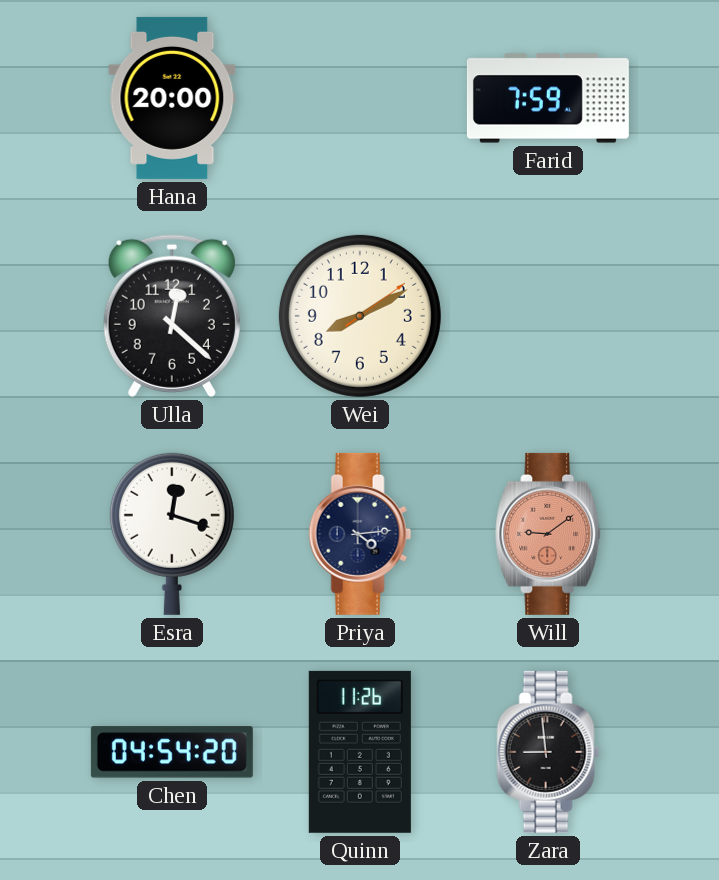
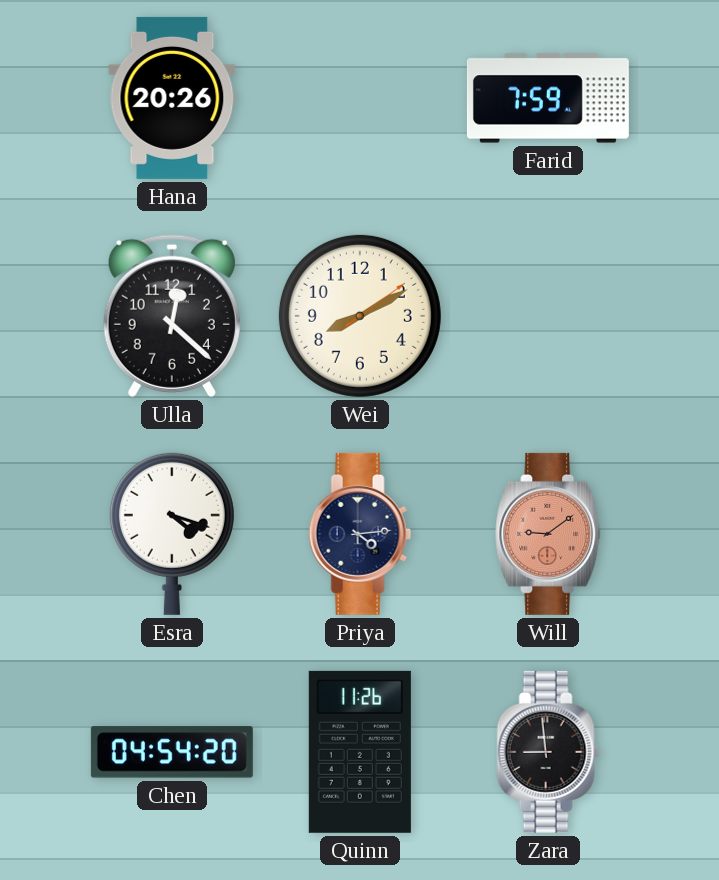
Hana: 20:00 -> 20:26
Esra: 12:18 -> 4:18
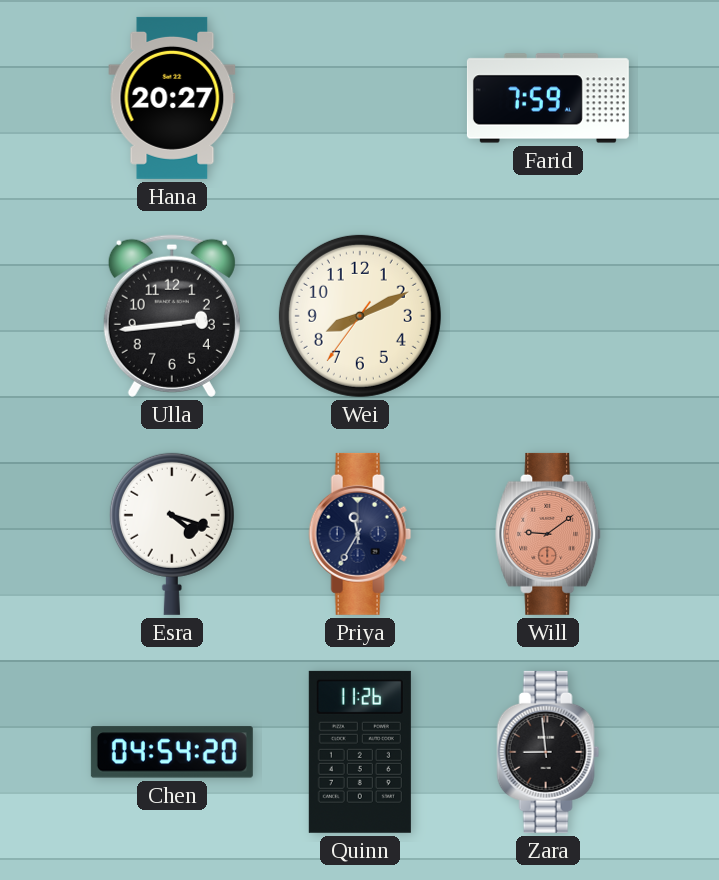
Hana: 20:26 -> 20:27
Ulla: 12:22 -> 2:44
Wei: 8:10:09 -> 8:10:36
Priya: 4:14 -> 11:35
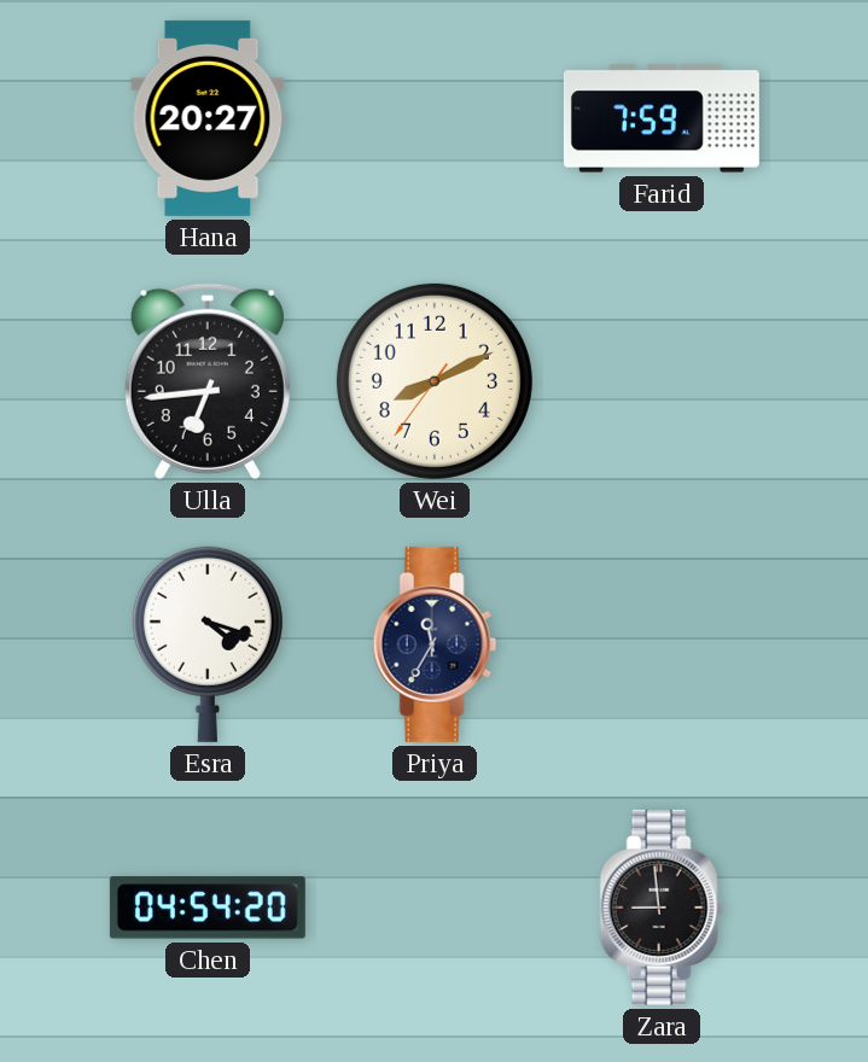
Ulla: 2:44 -> 6:44
Will: 9:09 -> none
Quinn: 11:26 -> none
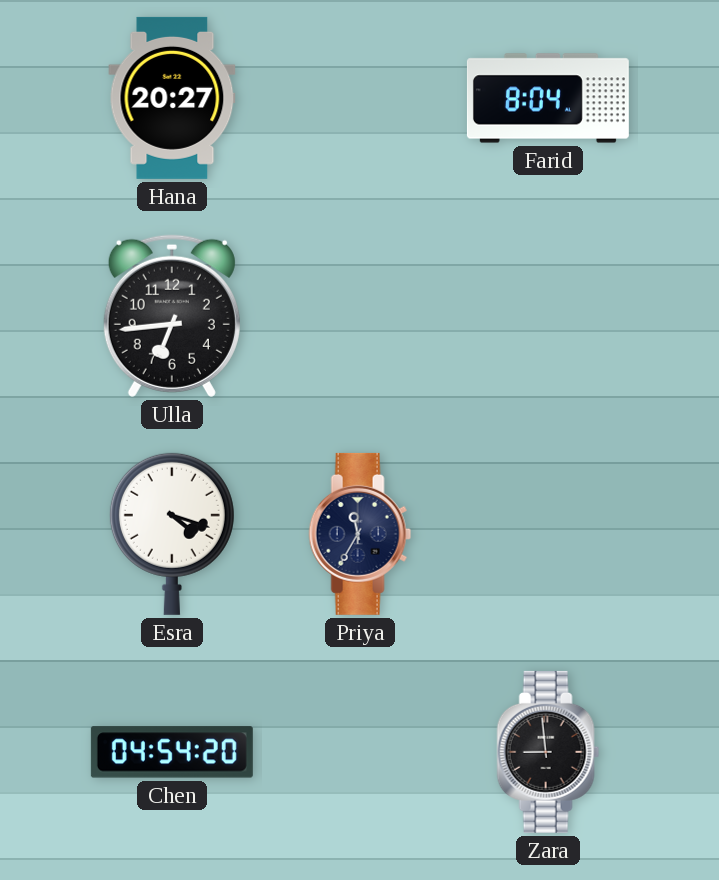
Farid: 7:59 -> 8:04
Wei: 8:10 -> none
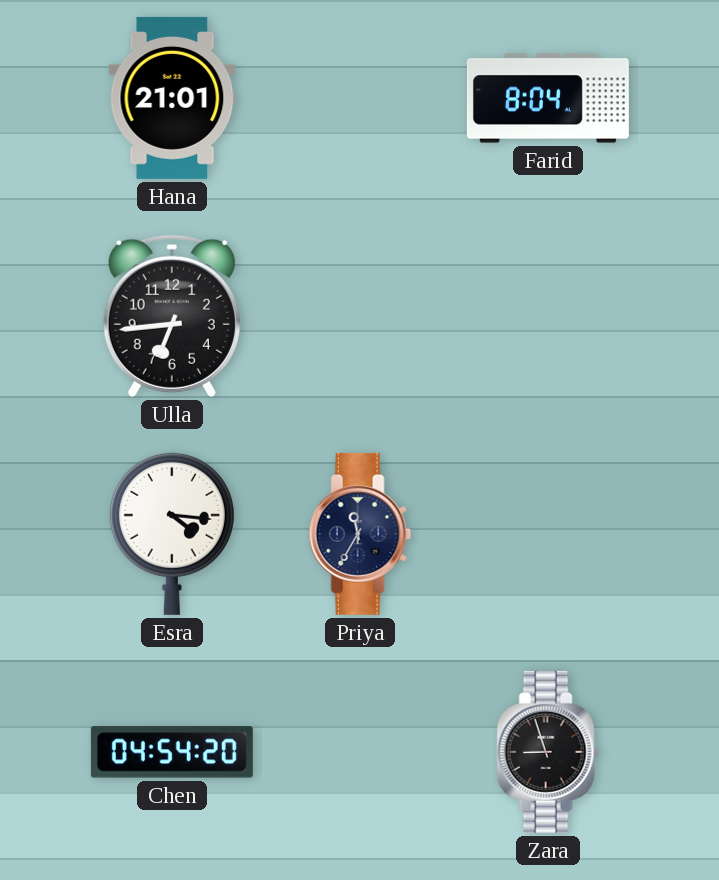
Hana: 20:27 -> 21:01
Esra: 4:18 -> 4:16
Zara: 8:59 -> 8:57
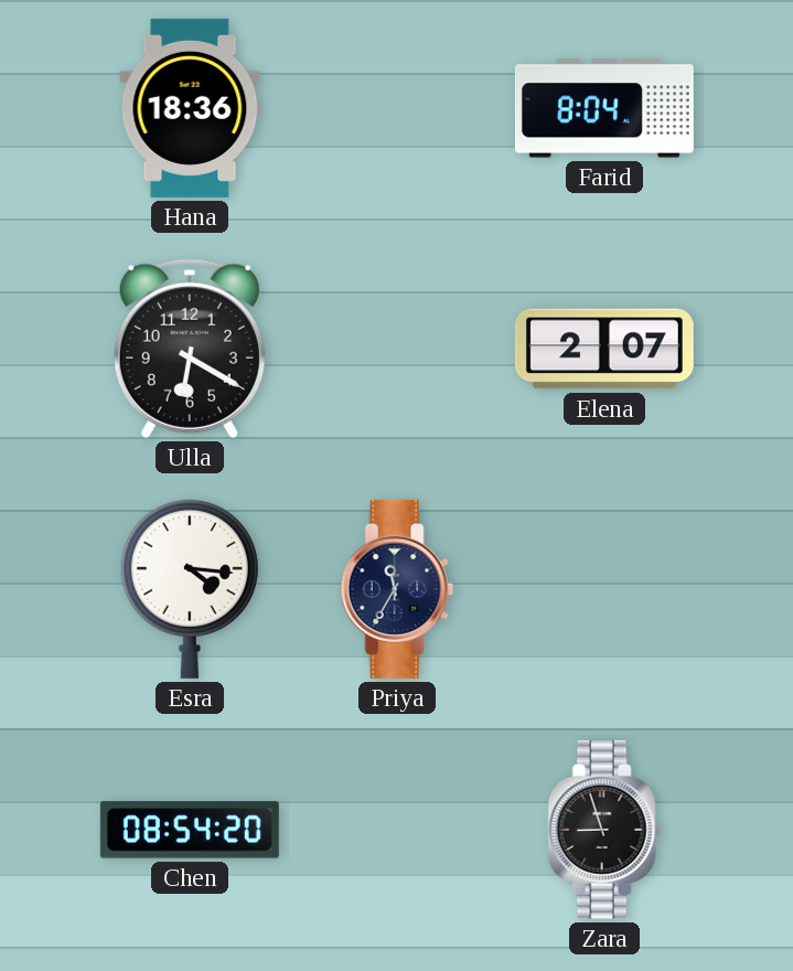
Hana: 21:01 -> 18:36
Ulla: 6:44 -> 6:20
Elena: none -> 2:07
Chen: 04:54 -> 08:54
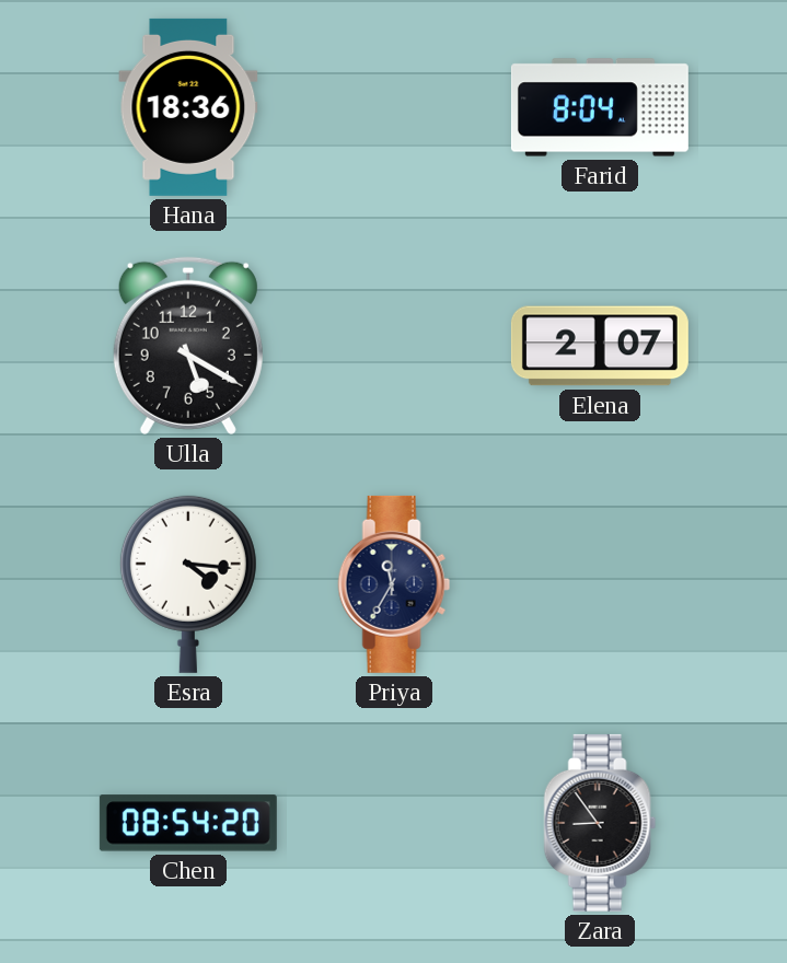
Ulla: 6:20 -> 5:20
Zara: 8:57 -> 8:54
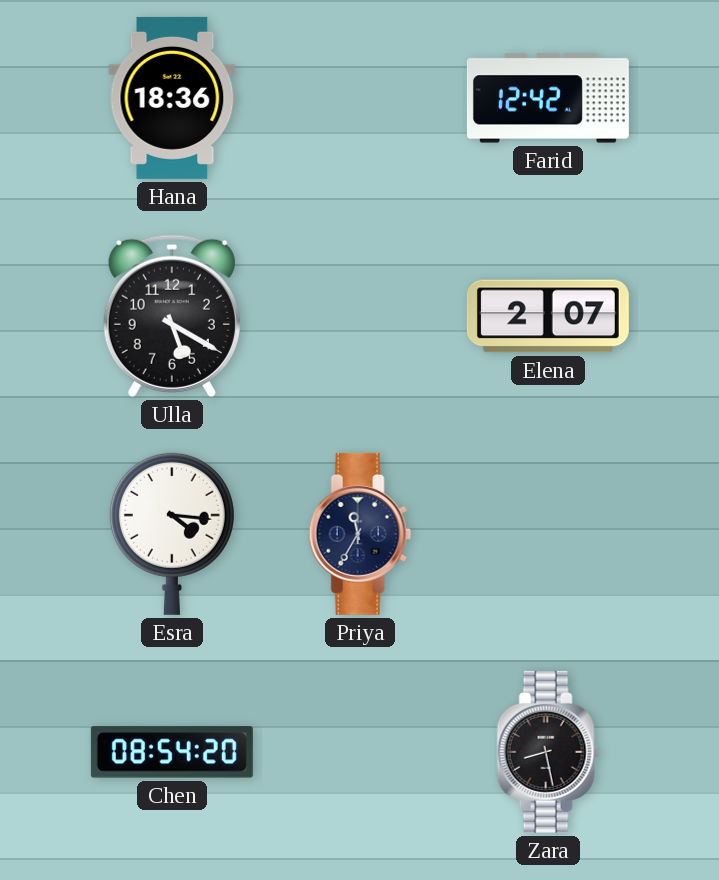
Farid: 8:04 -> 12:42
Zara: 8:54 -> 8:28
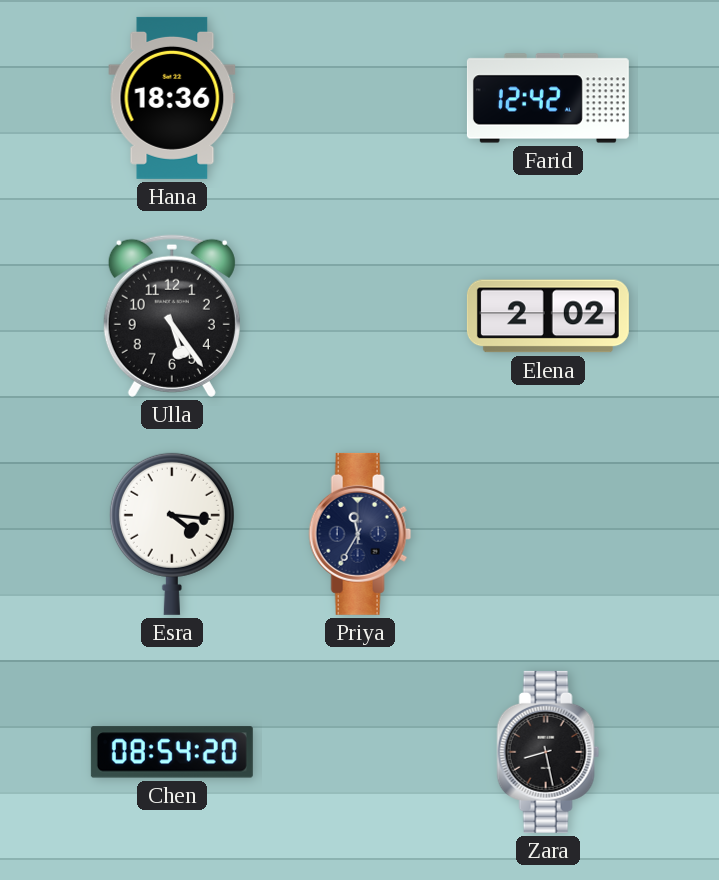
Ulla: 5:20 -> 5:24
Elena: 2:07 -> 2:02
